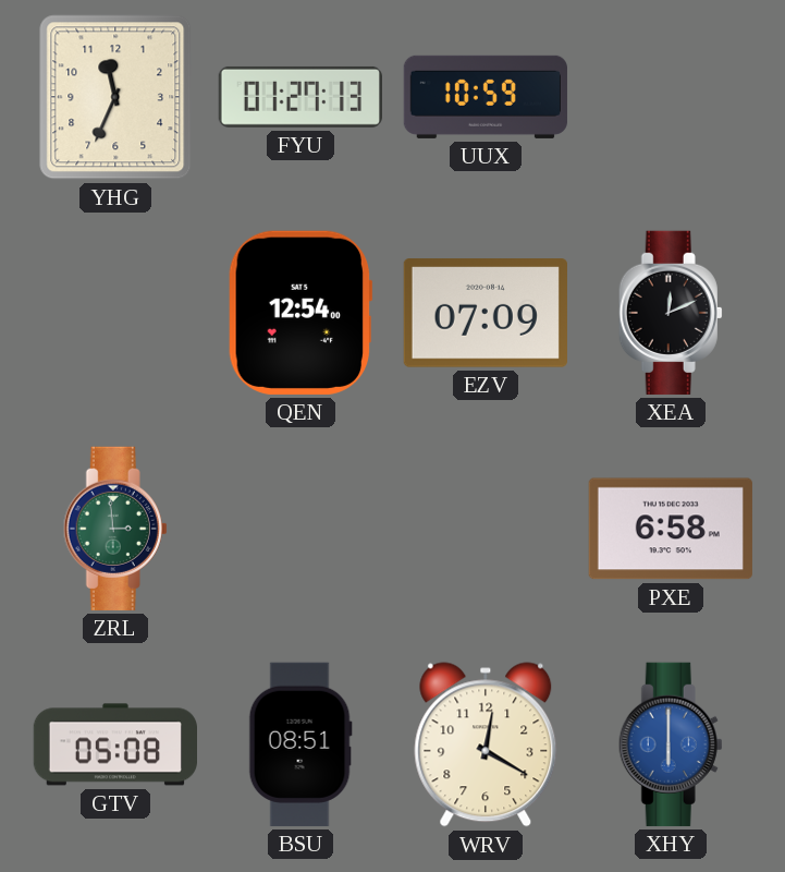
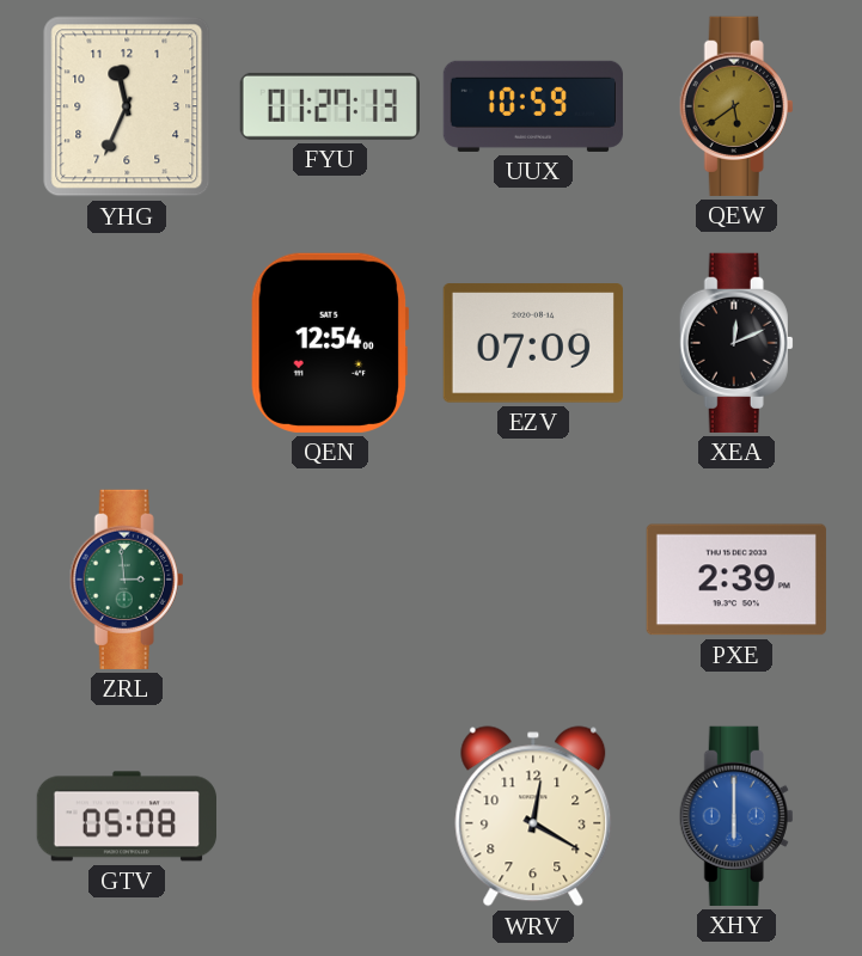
QEW: none -> 5:39
PXE: 6:58 -> 2:39
BSU: 08:51 -> none
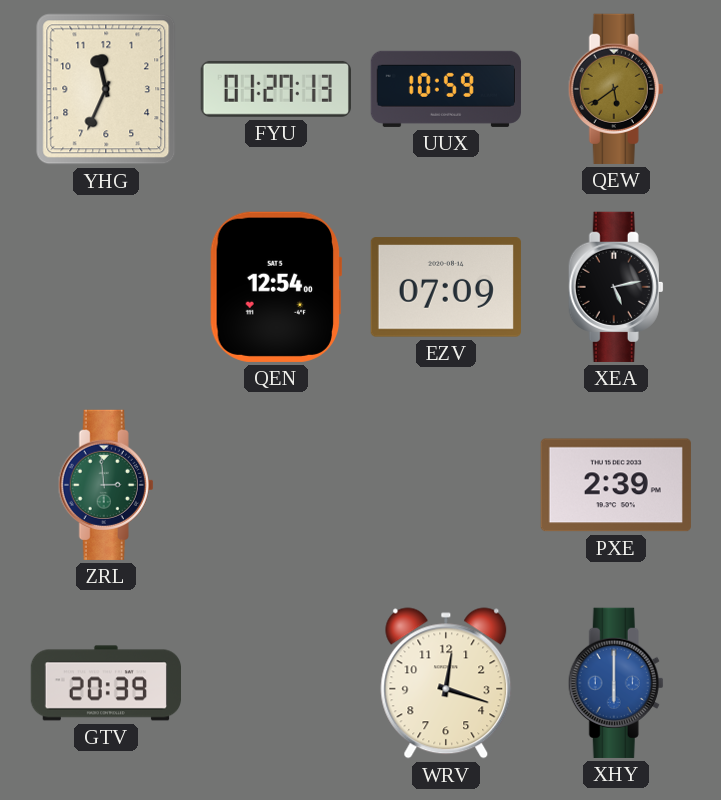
XEA: 12:11 -> 5:13
GTV: 05:08 -> 20:39
WRV: 12:20 -> 12:18
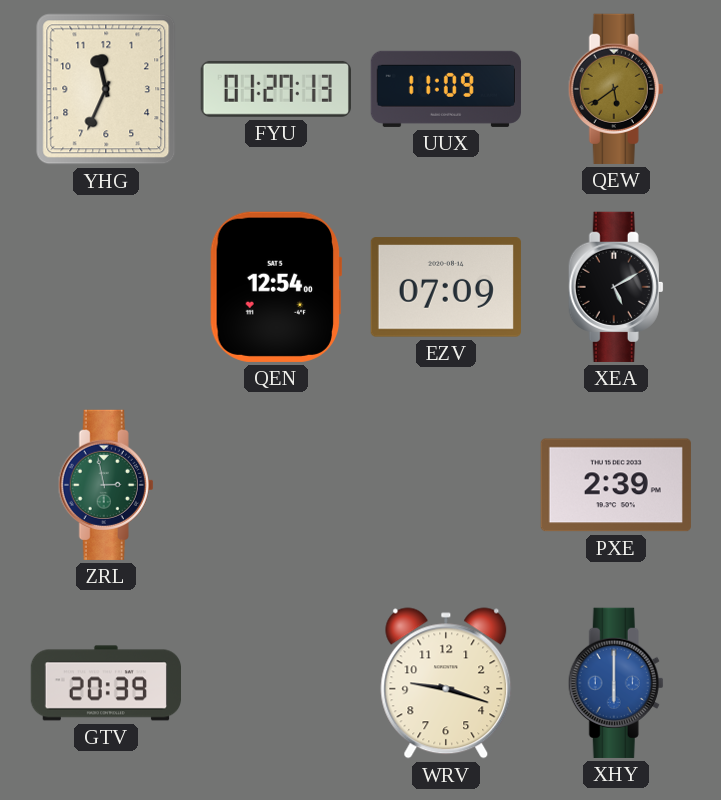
UUX: 10:59 -> 11:09
XEA: 5:13 -> 5:10
ZRL: 2:59 -> 2:58
WRV: 12:18 -> 9:18
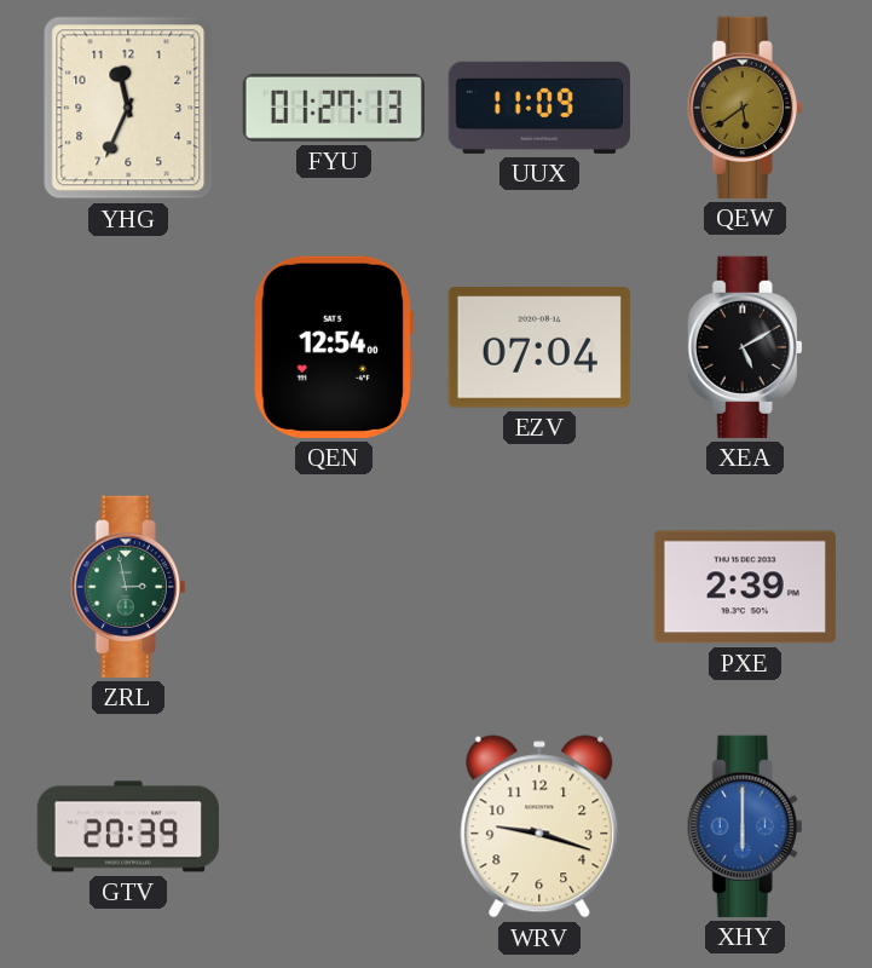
EZV: 07:09 -> 07:04
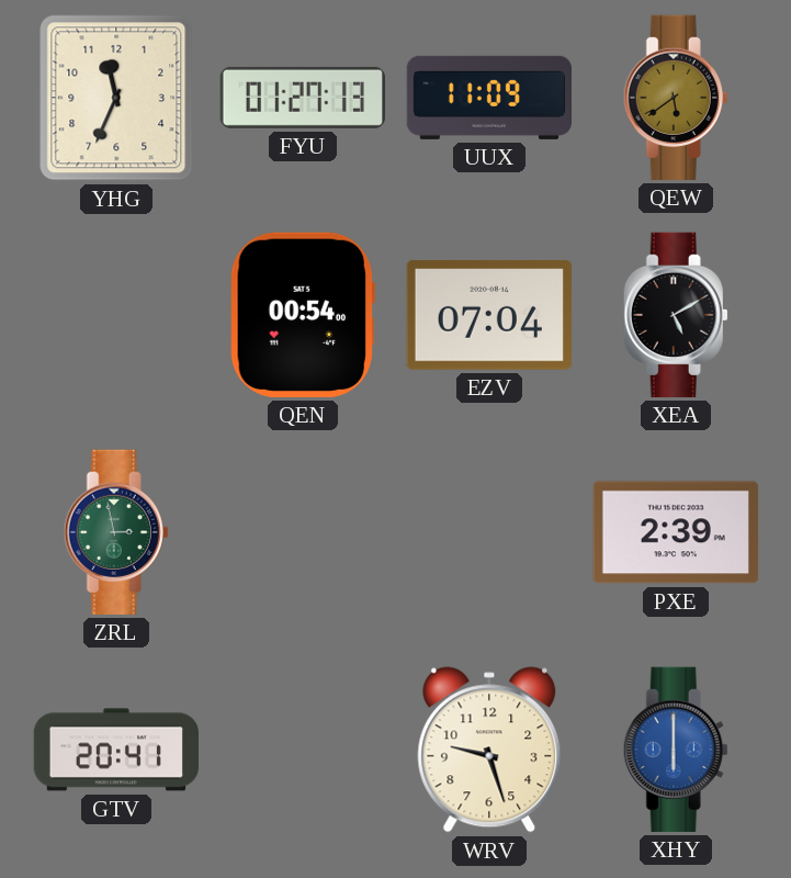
QEN: 12:54 -> 00:54
GTV: 20:39 -> 20:41
WRV: 9:18 -> 9:27
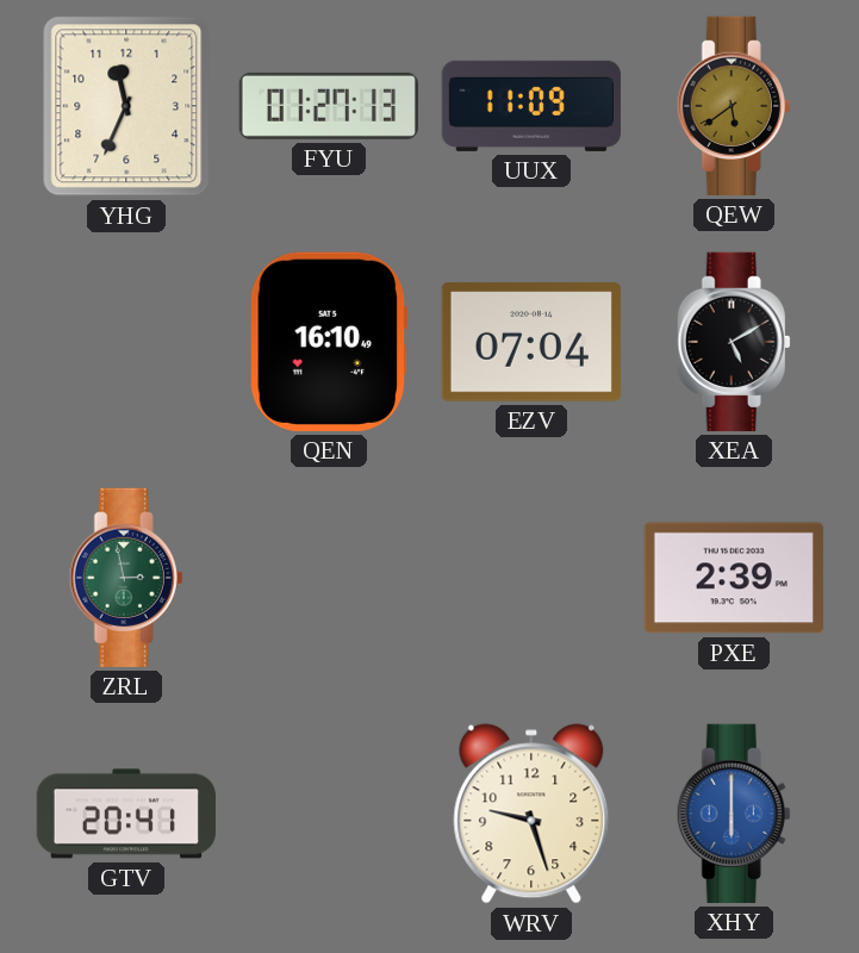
QEN: 00:54 -> 16:10
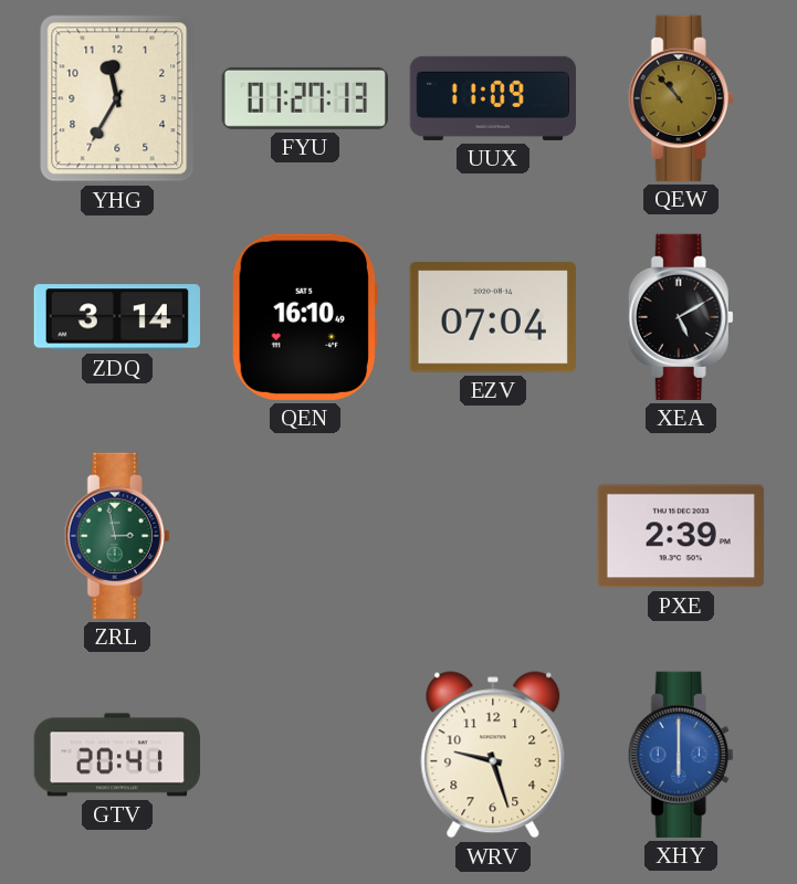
YHG: 11:34 -> 11:35
QEW: 5:39 -> 10:53
ZDQ: none -> 3:14
